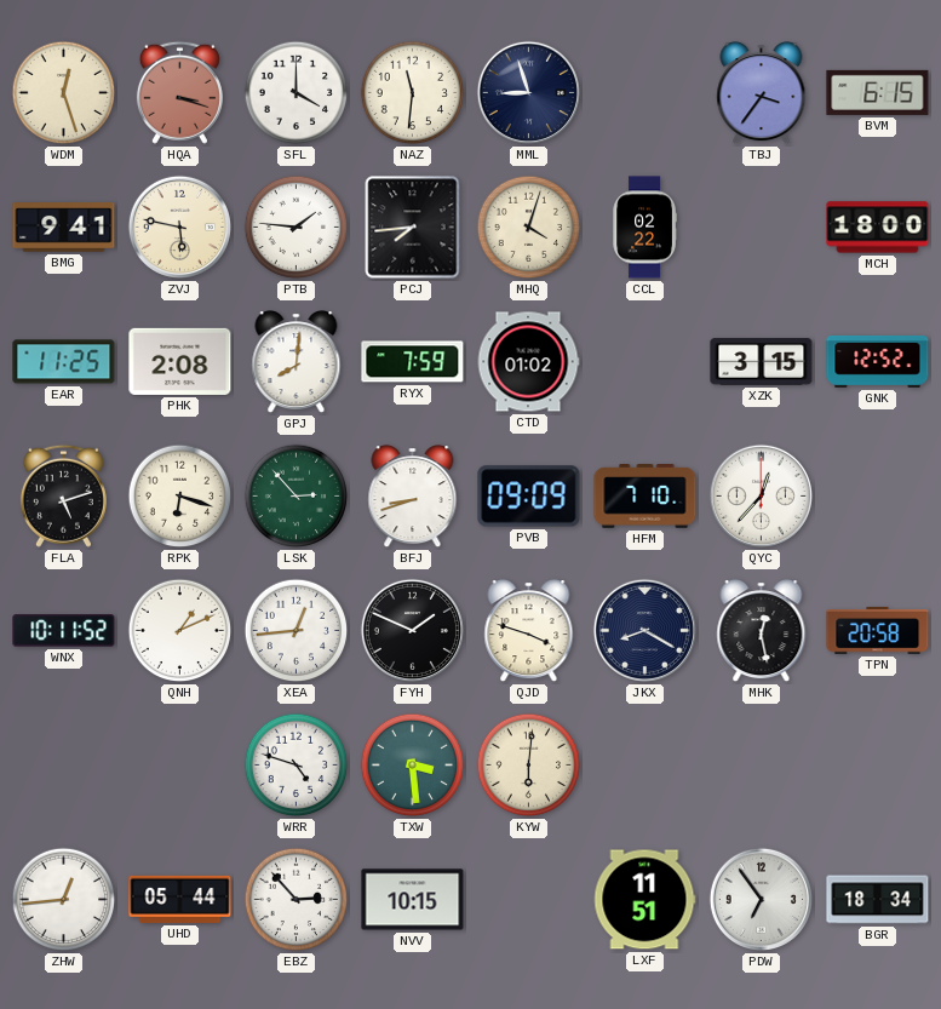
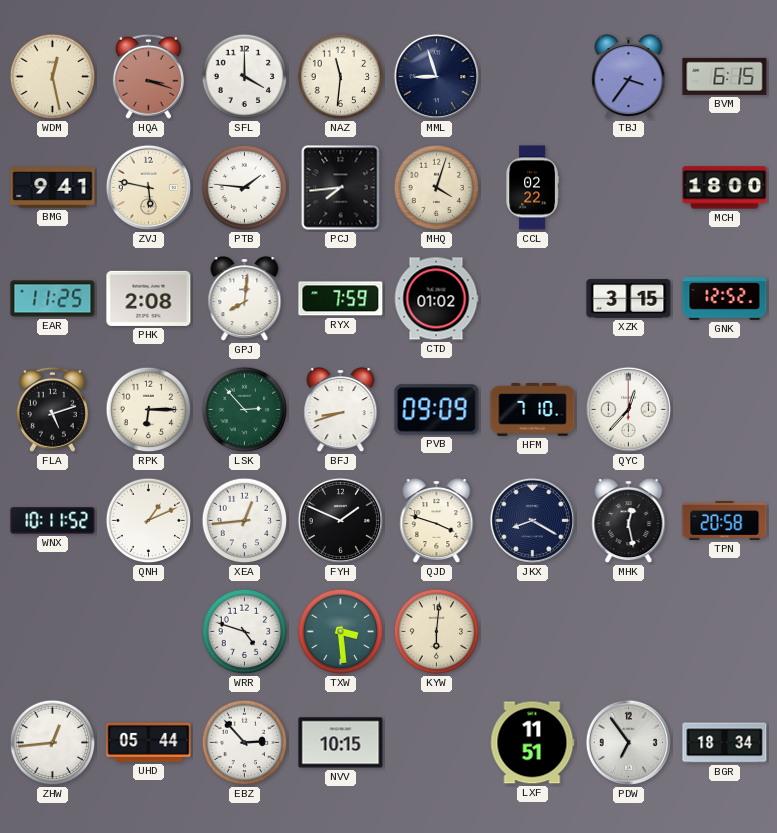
WDM: 12:27 -> 12:28
RPK: 6:18 -> 6:15
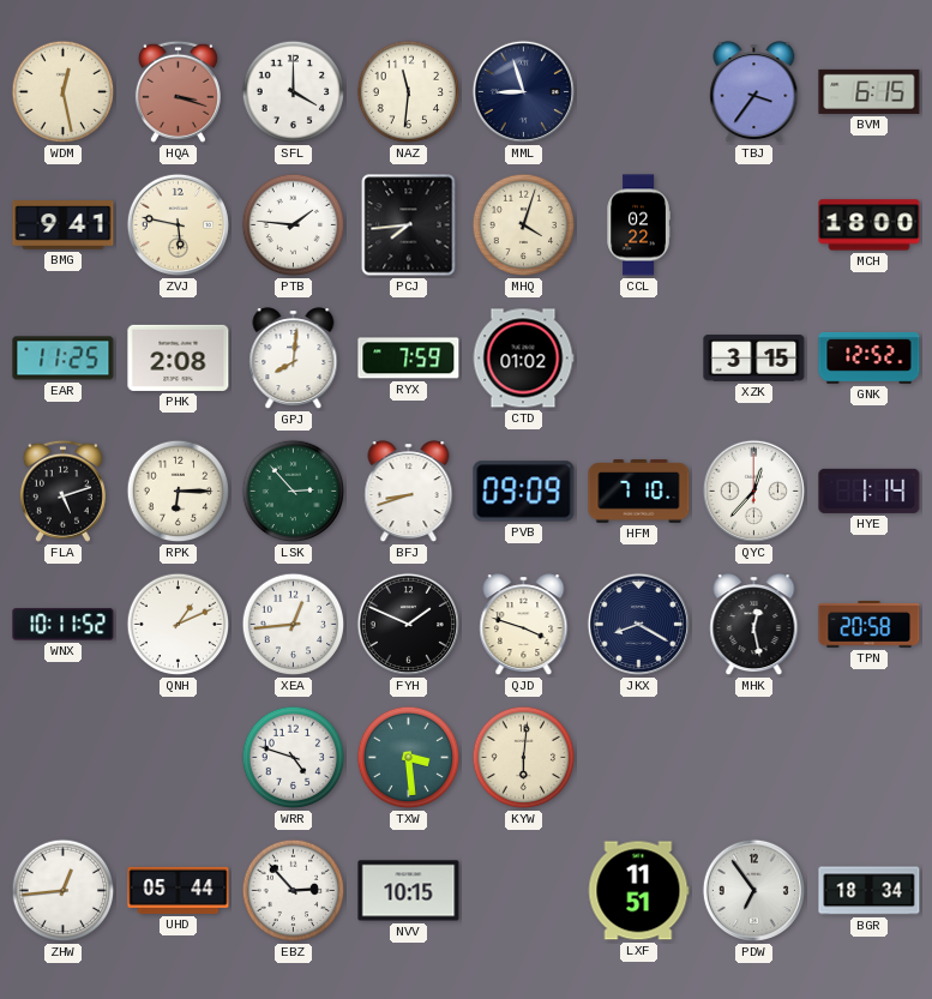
HYE: none -> 1:14
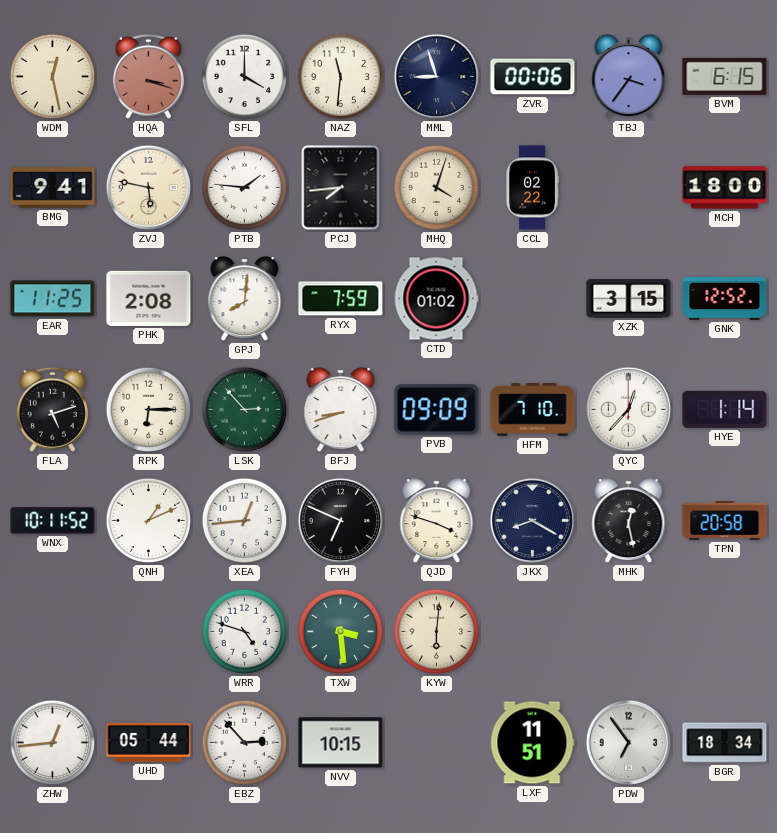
ZVR: none -> 00:06
FYH: 1:49 -> 6:49
